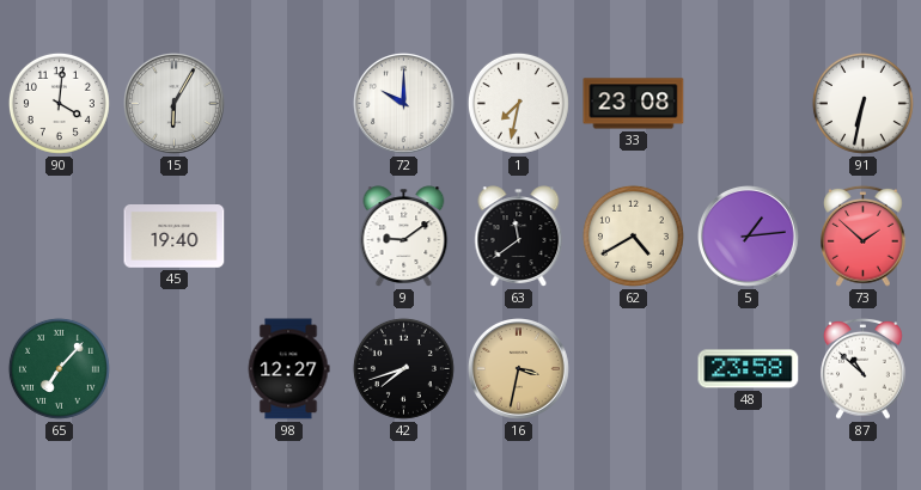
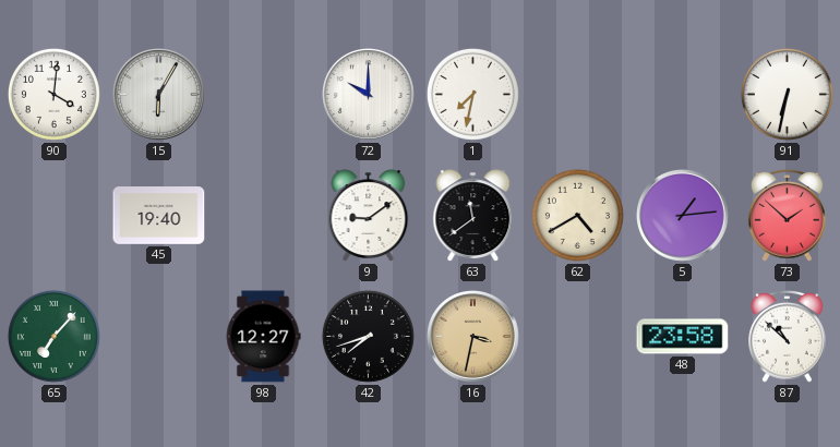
33: 23:08 -> none
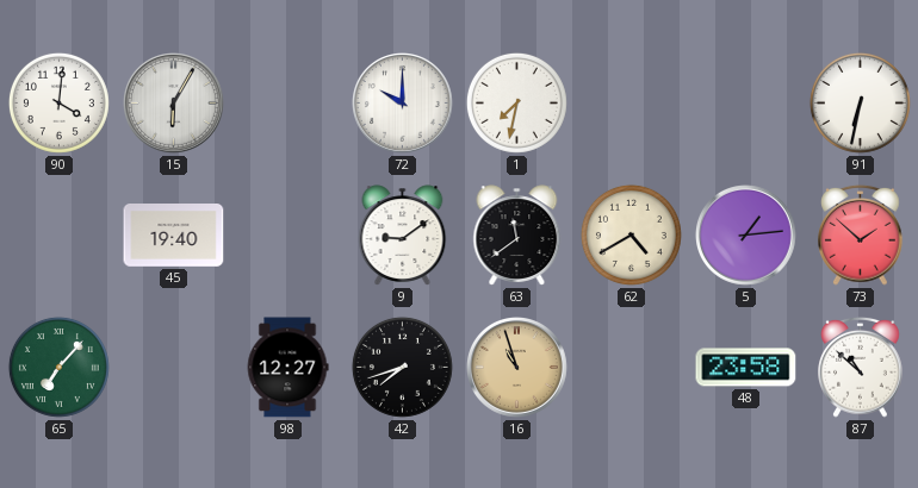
16: 3:32 -> 10:57
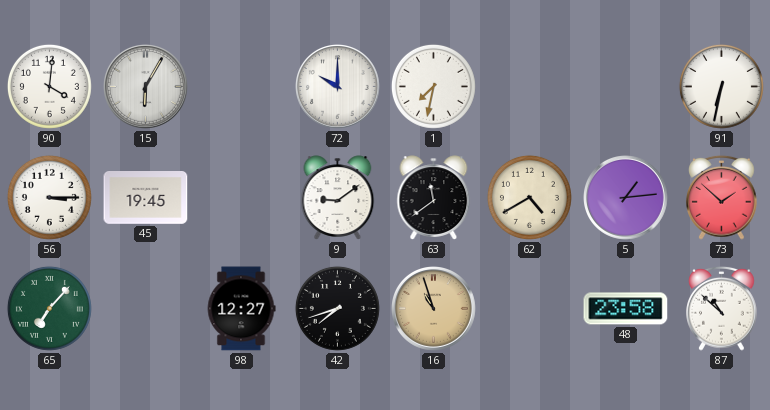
56: none -> 3:15
45: 19:40 -> 19:45
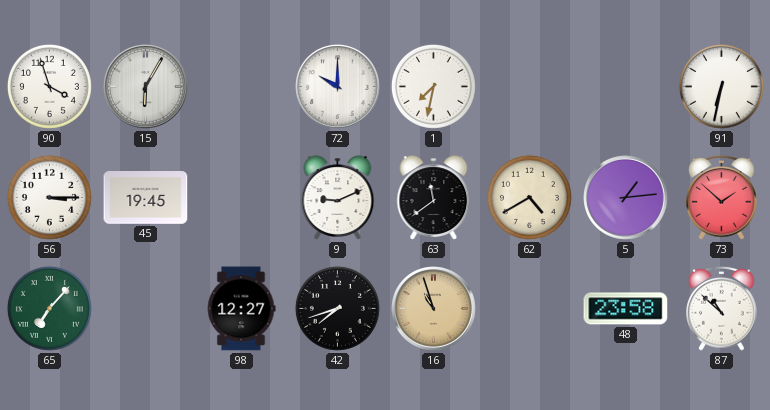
90: 4:01 -> 3:57
9: 9:09 -> 9:11
